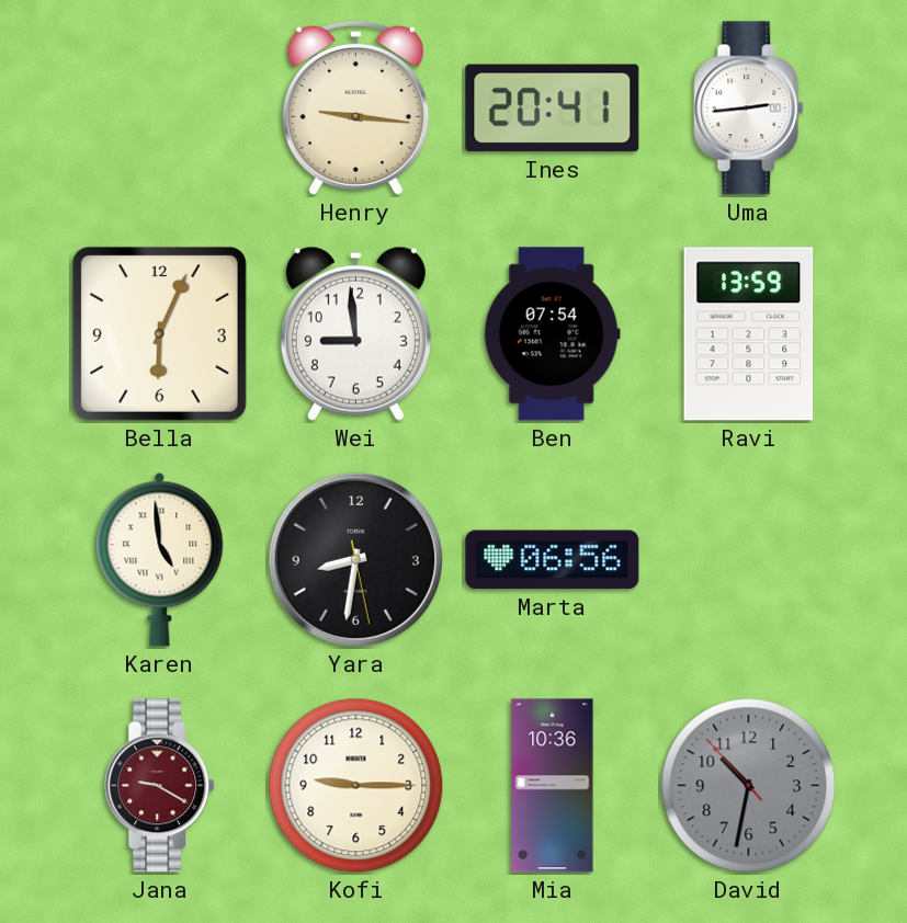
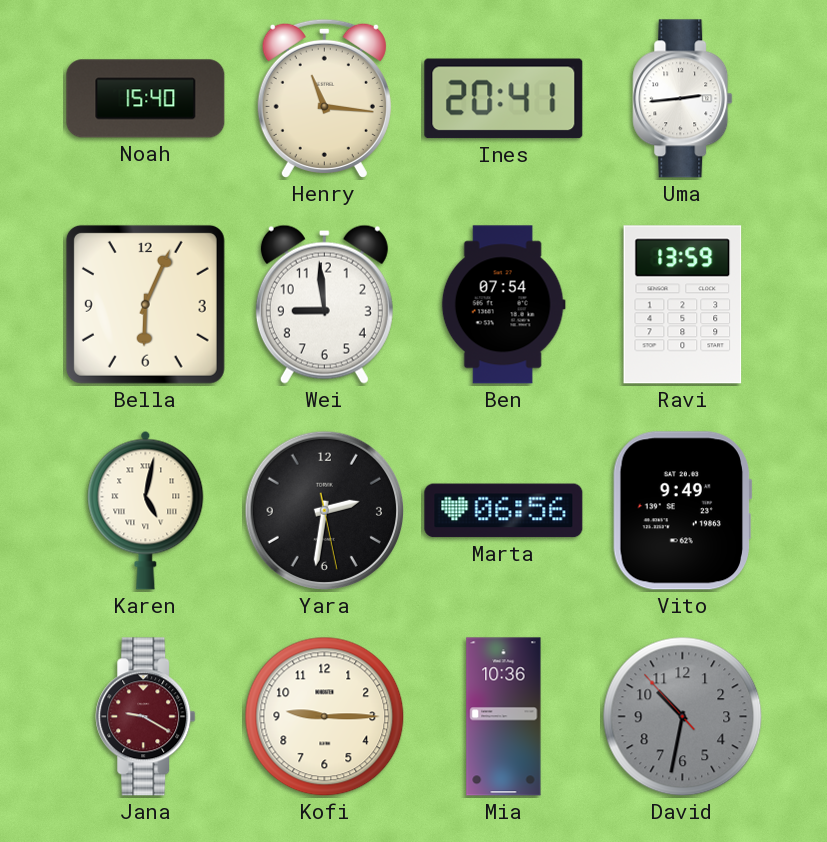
Noah: none -> 15:40
Henry: 9:16 -> 11:16
Karen: 4:59 -> 5:02
Yara: 8:31 -> 2:31
Vito: none -> 9:49
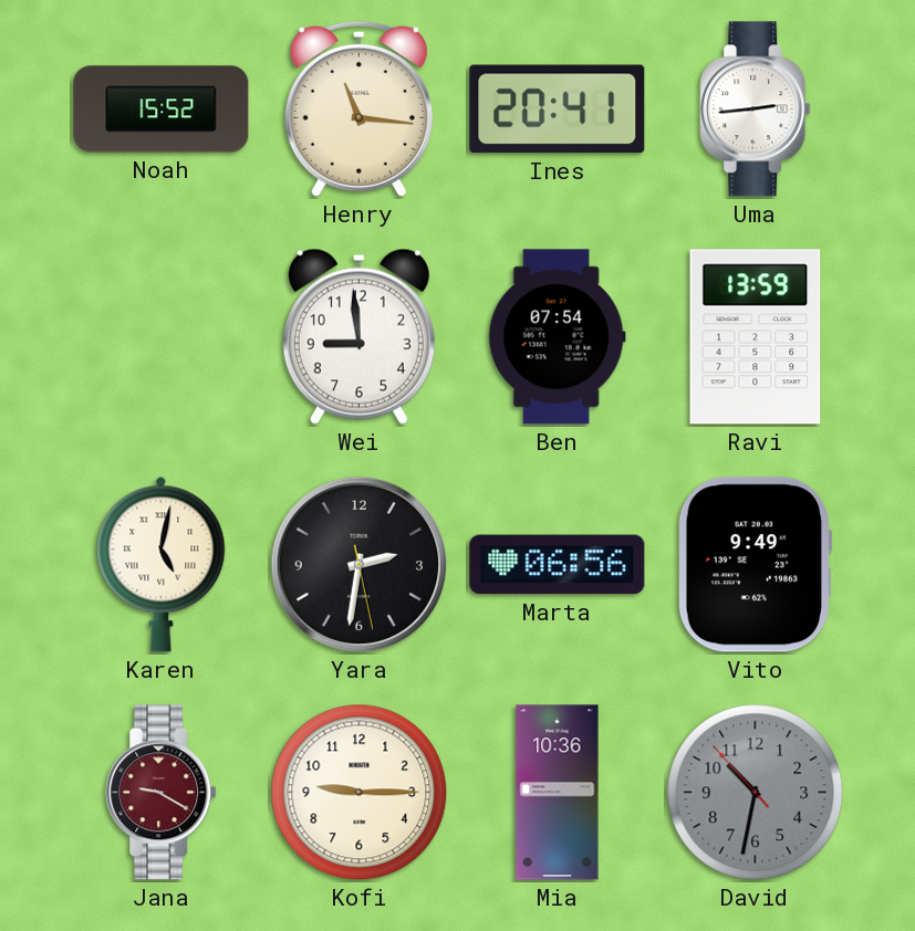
Noah: 15:40 -> 15:52
Bella: 6:04 -> none
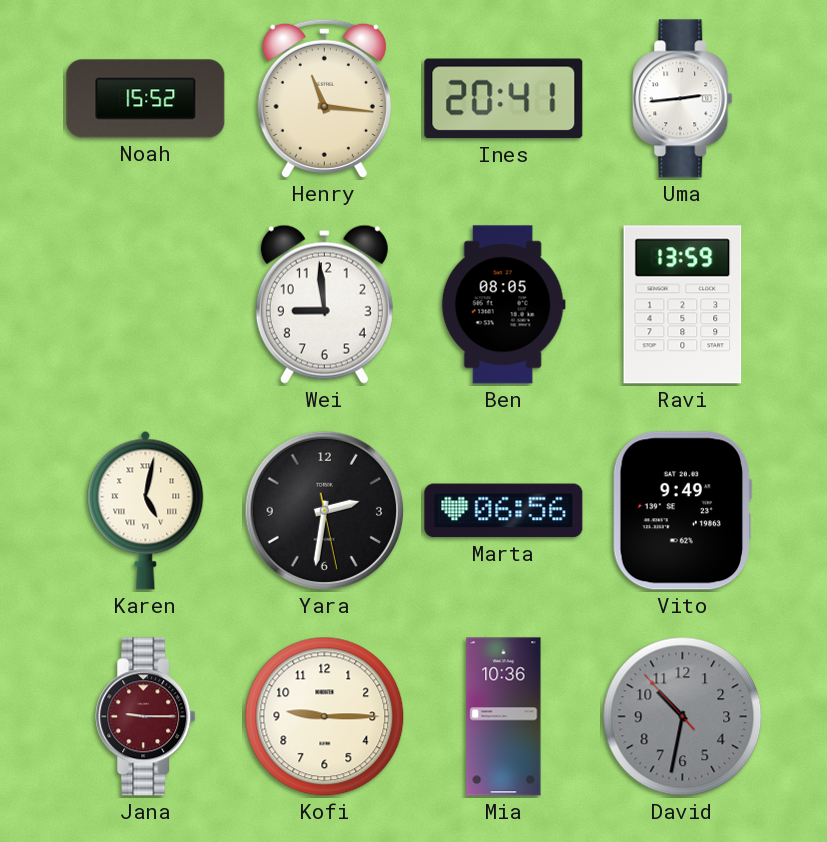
Ben: 07:54 -> 08:05
Jana: 9:20 -> 9:15
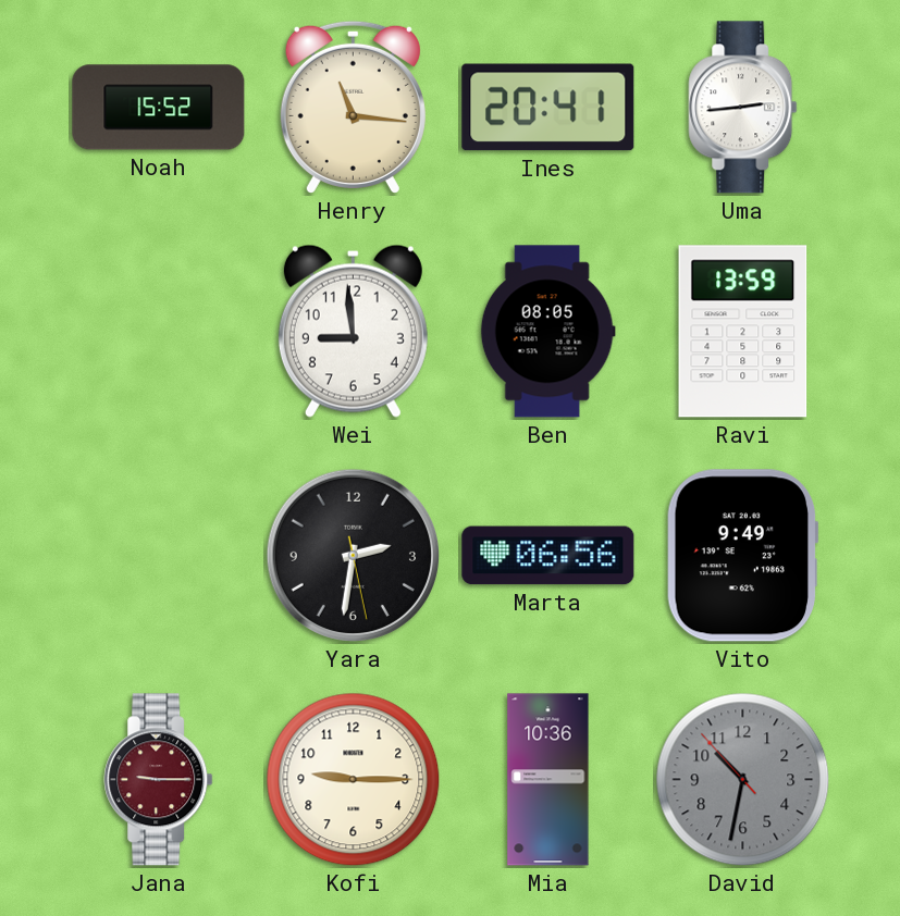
Karen: 5:02 -> none
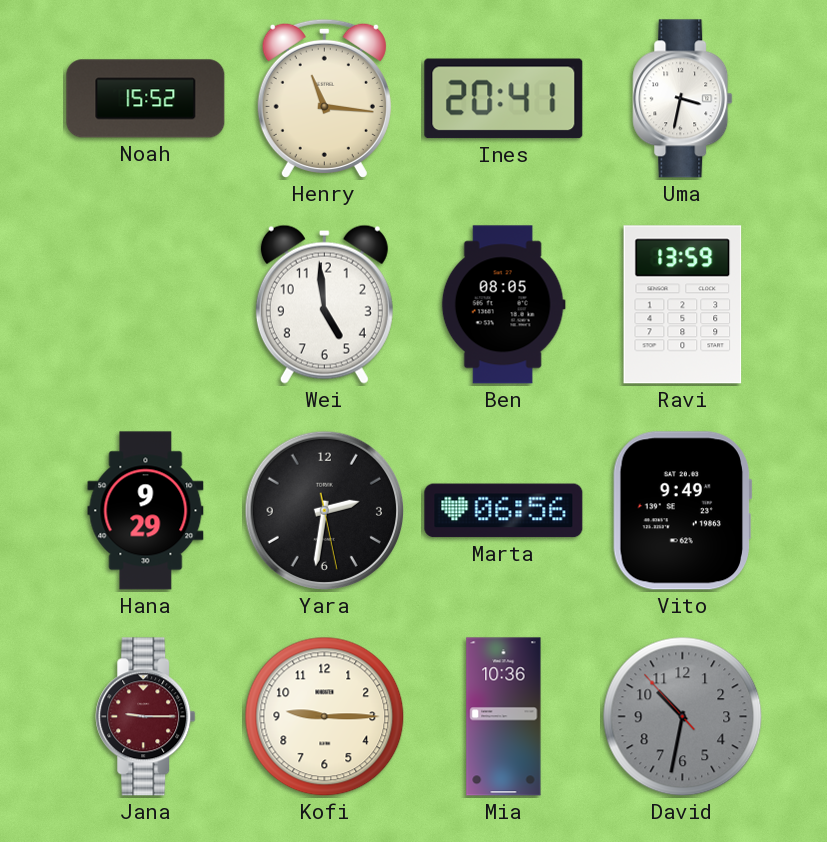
Uma: 2:44 -> 3:32
Wei: 8:59 -> 4:59
Hana: none -> 9:29
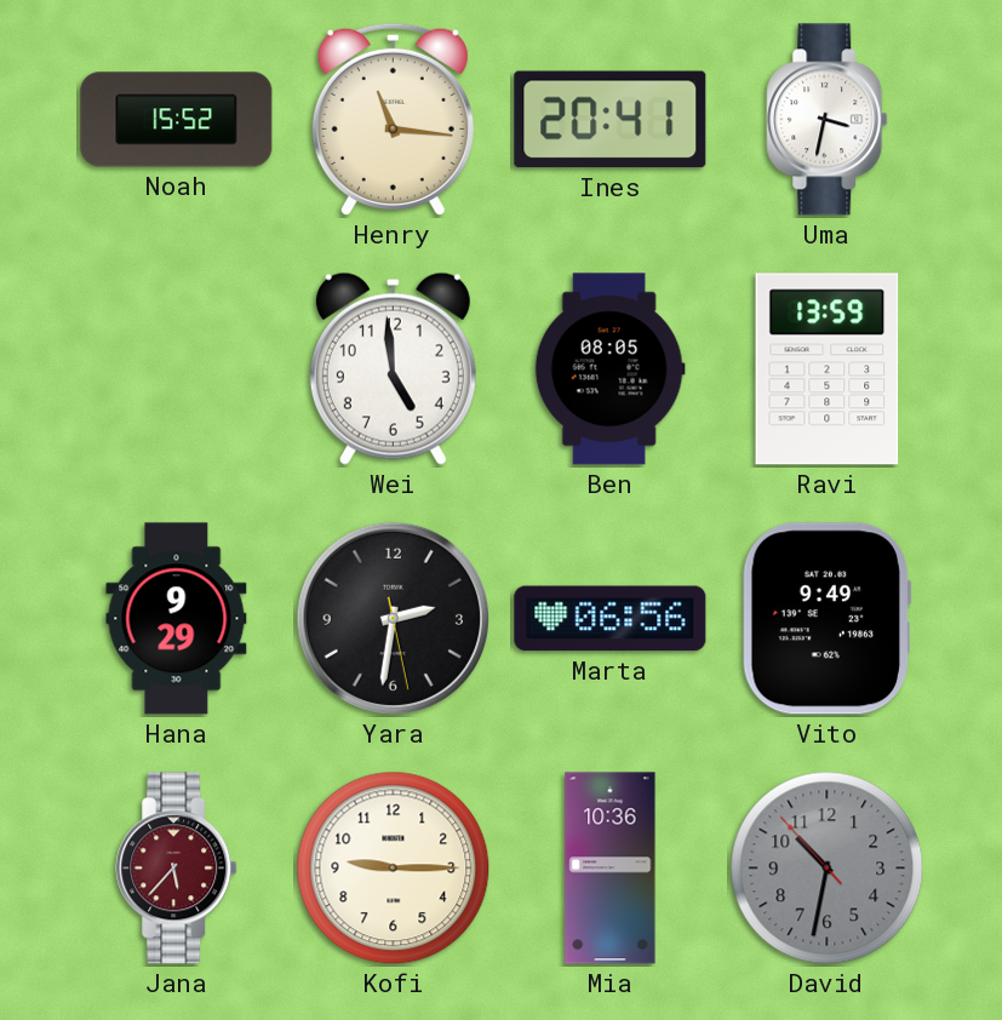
Jana: 9:15 -> 5:37
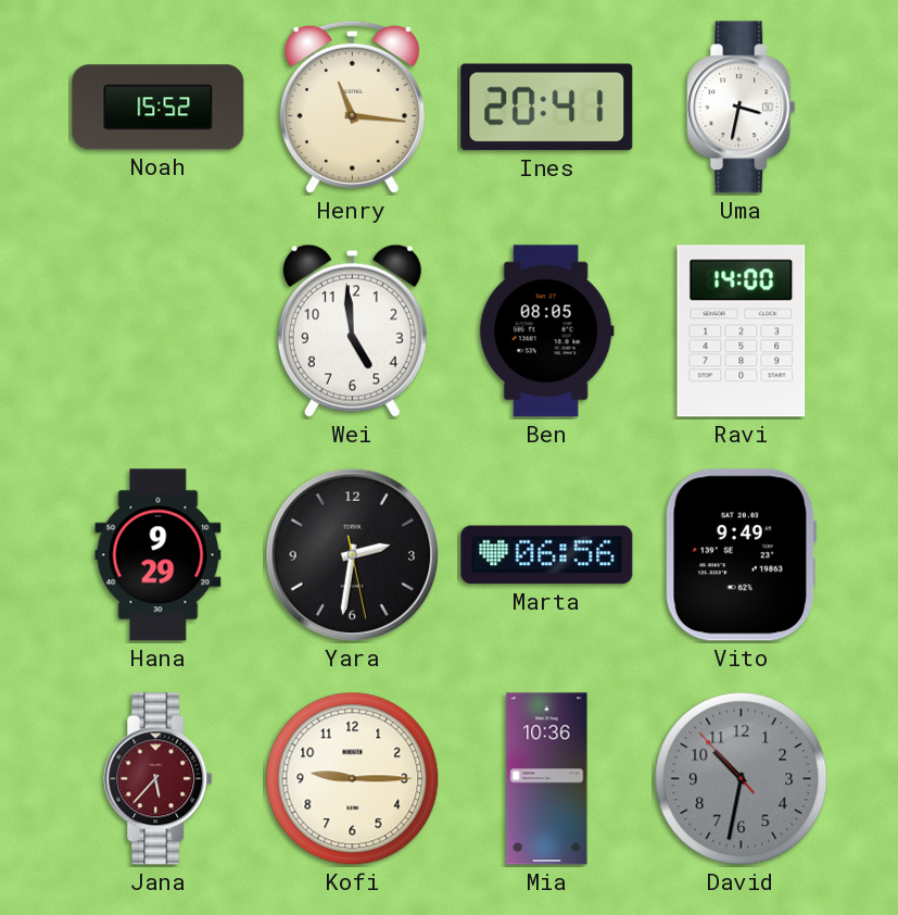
Ravi: 13:59 -> 14:00
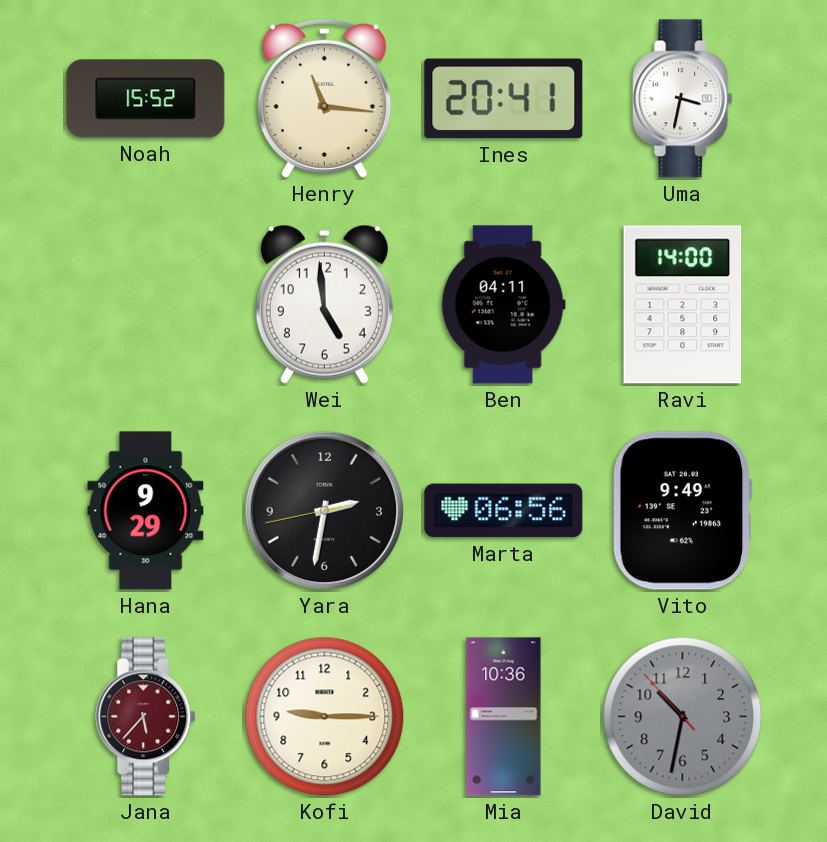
Ben: 08:05 -> 04:11
Yara: 2:31:28 -> 2:31:43
